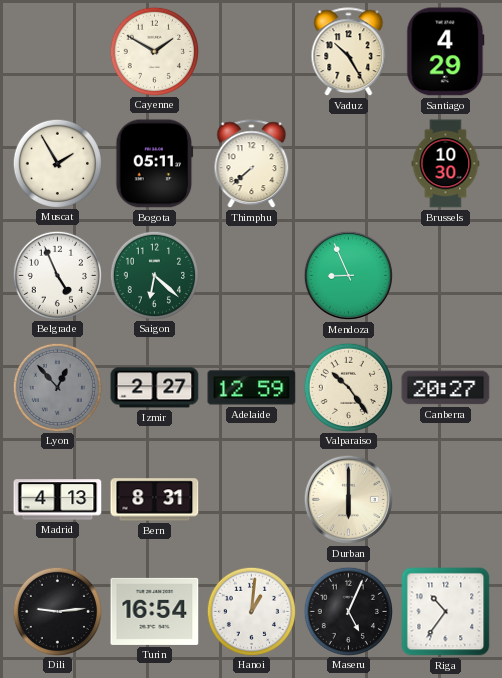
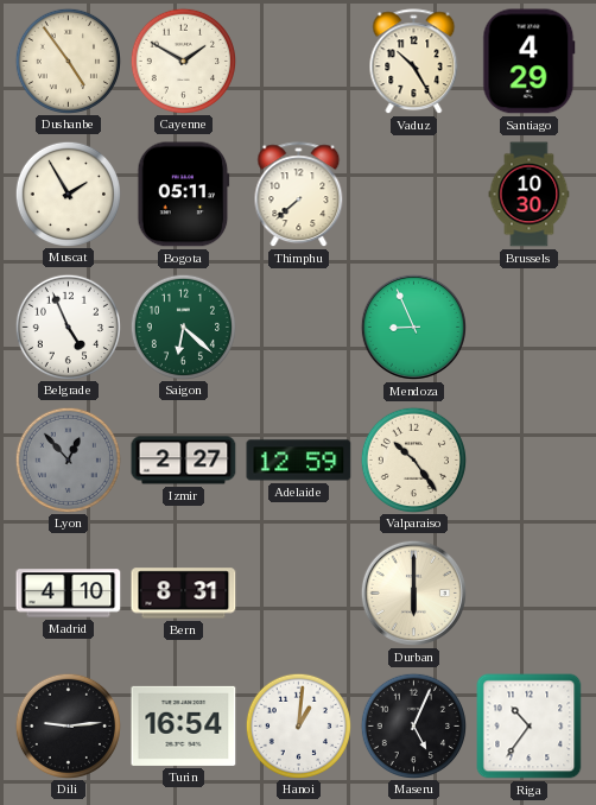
Dushanbe: none -> 4:54
Canberra: 20:27 -> none
Madrid: 4:13 -> 4:10
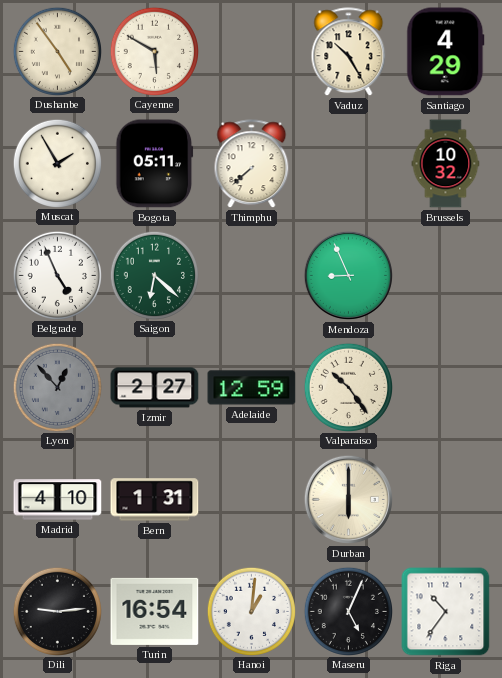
Cayenne: 1:50 -> 5:50
Brussels: 10:30 -> 10:32
Bern: 8:31 -> 1:31
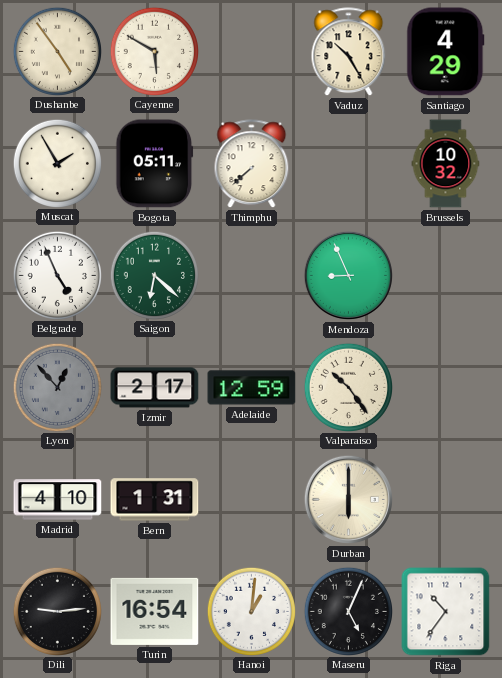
Izmir: 2:27 -> 2:17
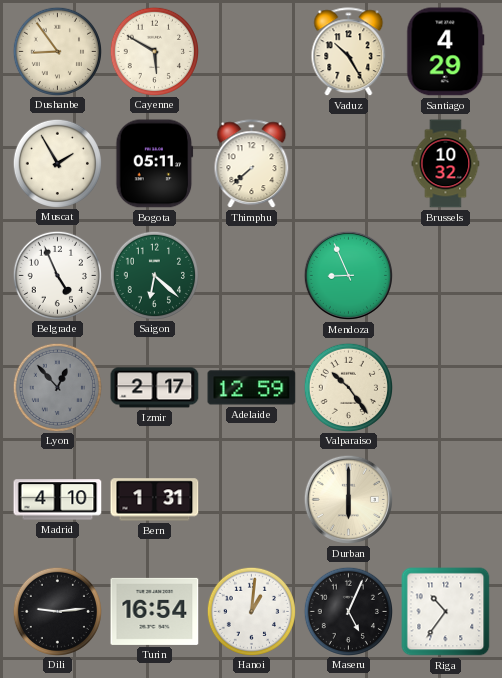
Dushanbe: 4:54 -> 8:54
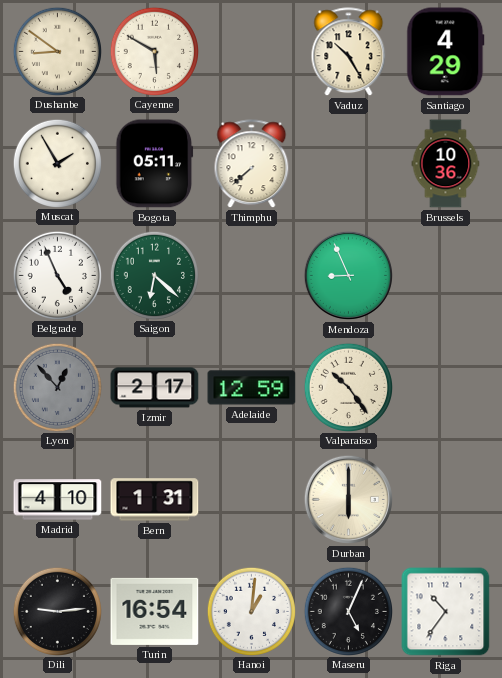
Dushanbe: 8:54 -> 8:51
Brussels: 10:32 -> 10:36
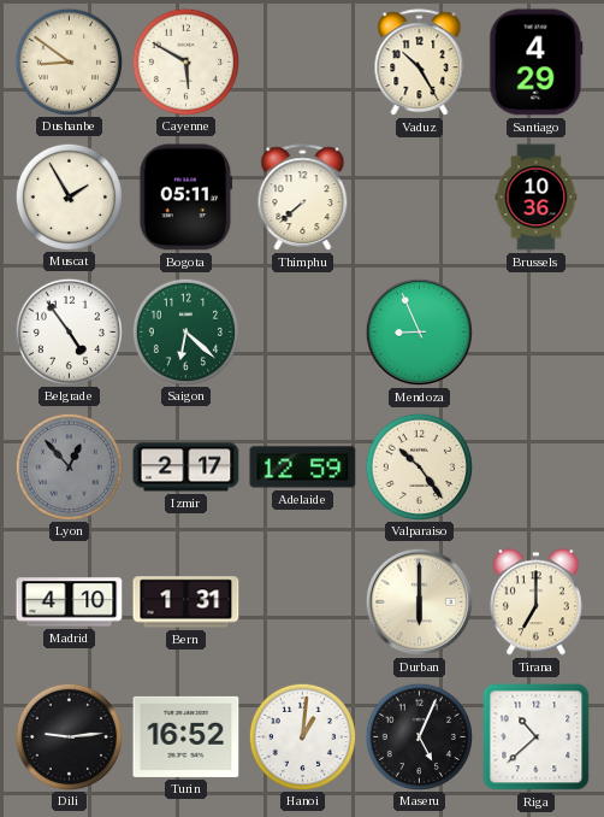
Belgrade: 4:56 -> 4:54
Tirana: none -> 7:00
Turin: 16:54 -> 16:52
Riga: 10:36 -> 10:38
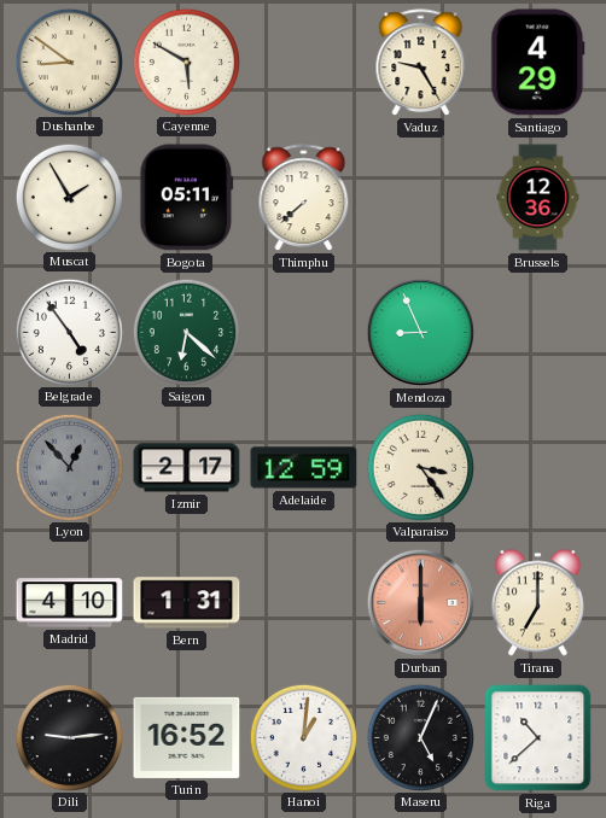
Vaduz: 10:25 -> 9:25
Brussels: 10:36 -> 12:36
Valparaiso: 10:24 -> 3:24
Durban dial: cream -> salmon
